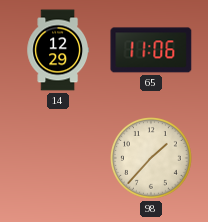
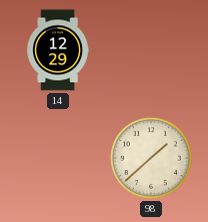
65: 11:06 -> none
98: 1:37 -> 1:38
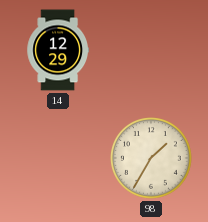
98: 1:38 -> 1:35
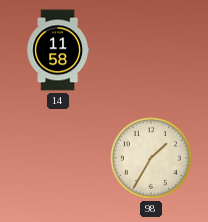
14: 12:29 -> 11:58
